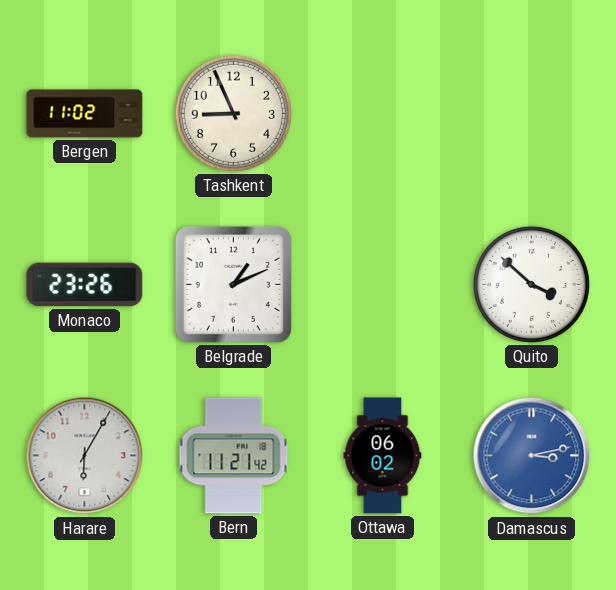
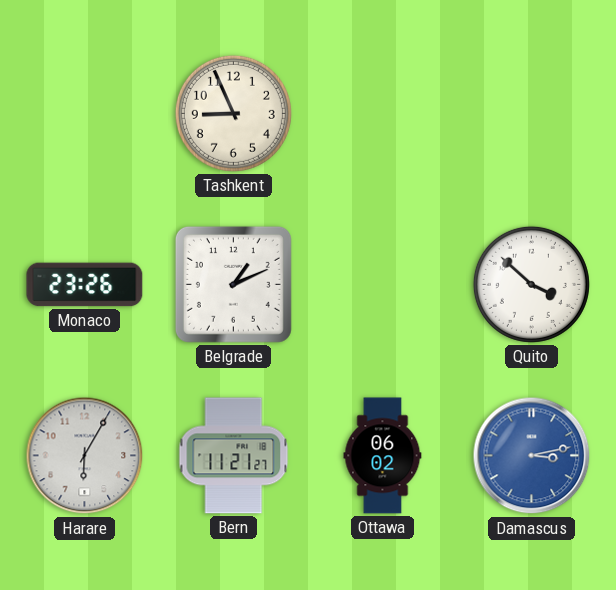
Bergen: 11:02 -> none
Bern: 11:21:42 -> 11:21:27
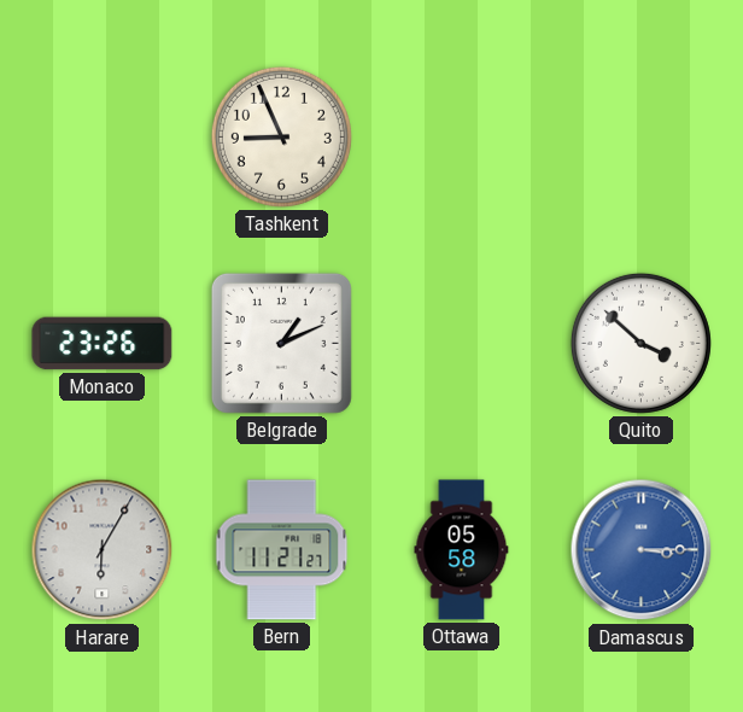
Ottawa: 06:02 -> 05:58
Damascus: 3:13 -> 3:15
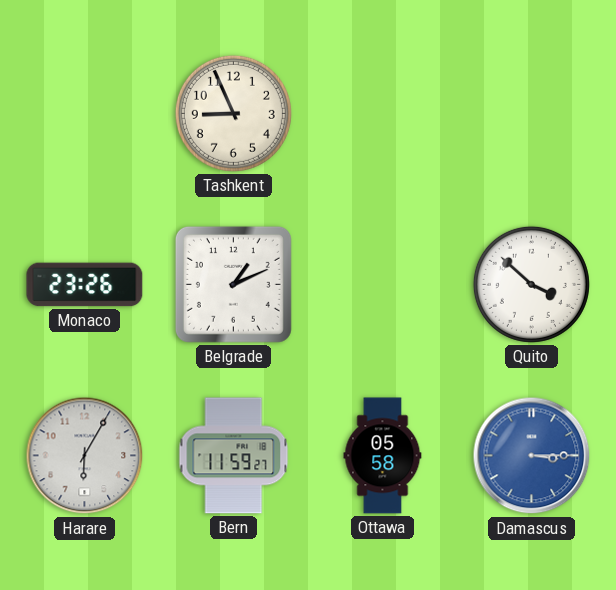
Bern: 11:21 -> 11:59
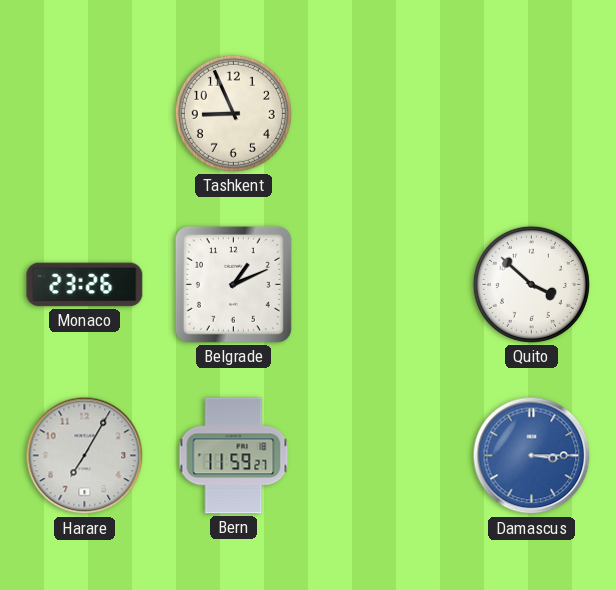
Harare: 6:05 -> 7:05
Ottawa: 05:58 -> none
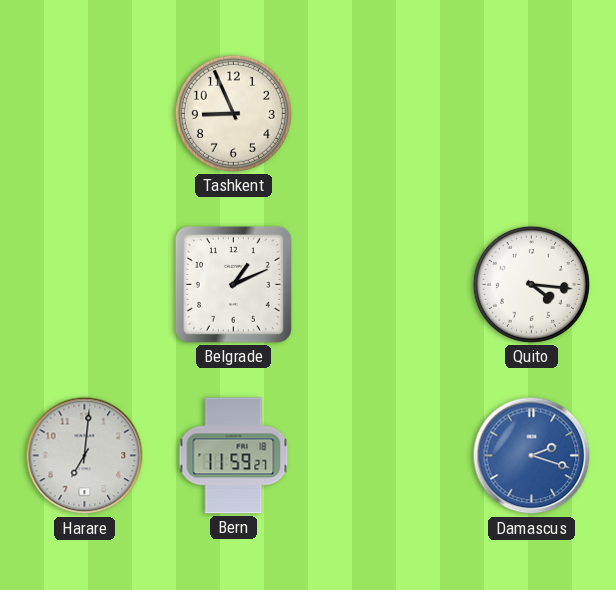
Monaco: 23:26 -> none
Quito: 3:52 -> 4:16
Harare: 7:05 -> 7:01
Damascus: 3:15 -> 2:18
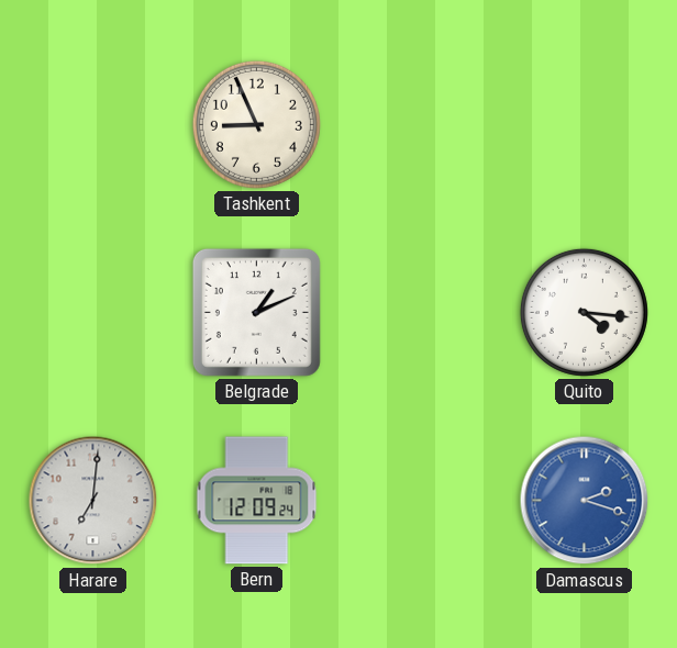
Bern: 11:59 -> 12:09
